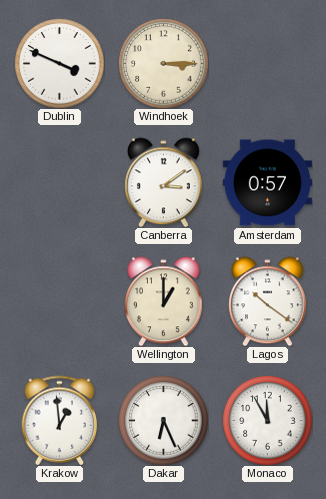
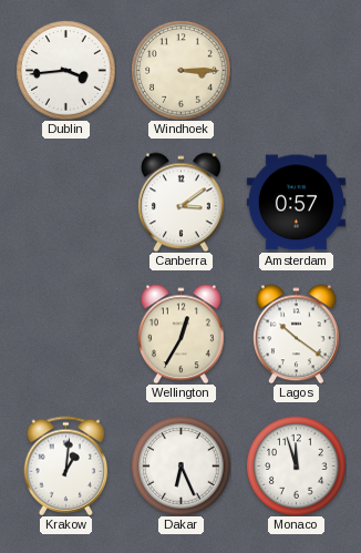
Dublin: 3:49 -> 3:44
Wellington: 1:00 -> 12:35
Krakow: 12:59 -> 1:01
Monaco: 11:55 -> 11:57
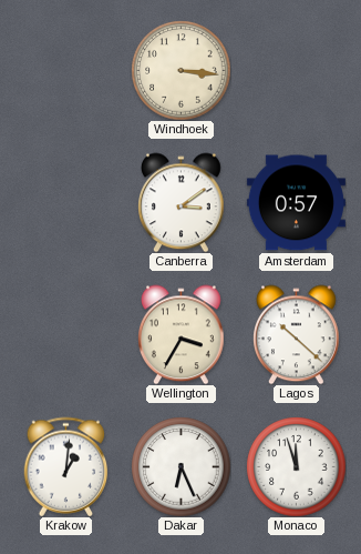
Dublin: 3:44 -> none
Windhoek: 3:15 -> 3:16
Wellington: 12:35 -> 3:35
Lagos: 10:21 -> 10:22
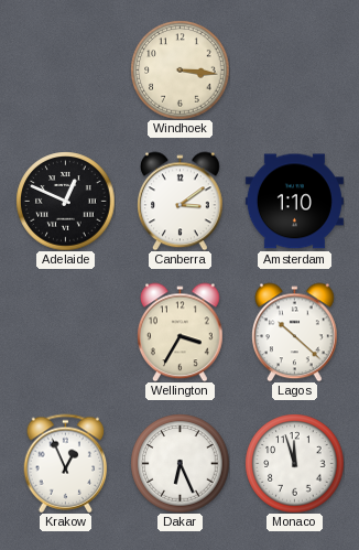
Adelaide: none -> 12:49
Amsterdam: 0:57 -> 1:10
Krakow: 1:01 -> 12:56
